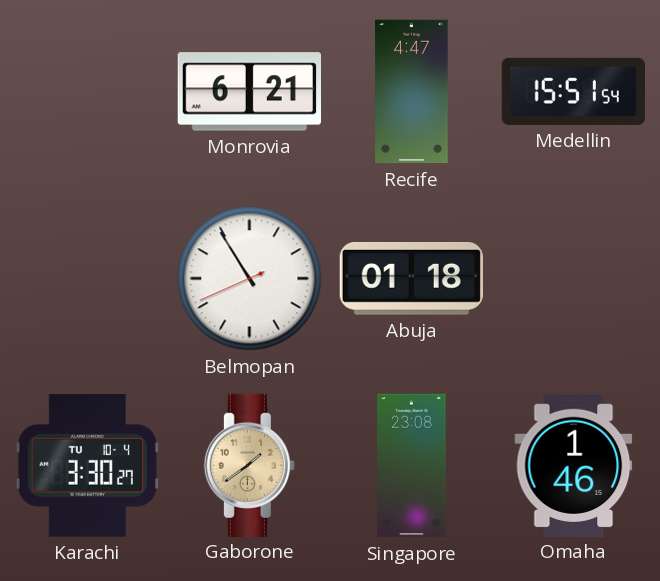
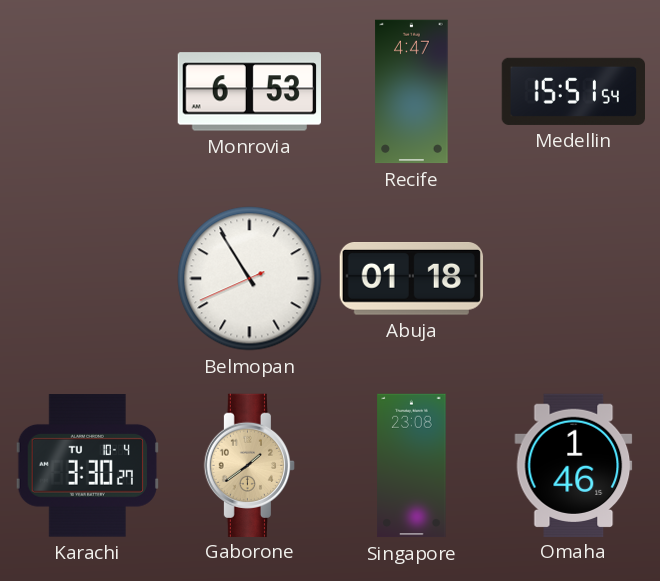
Monrovia: 6:21 -> 6:53
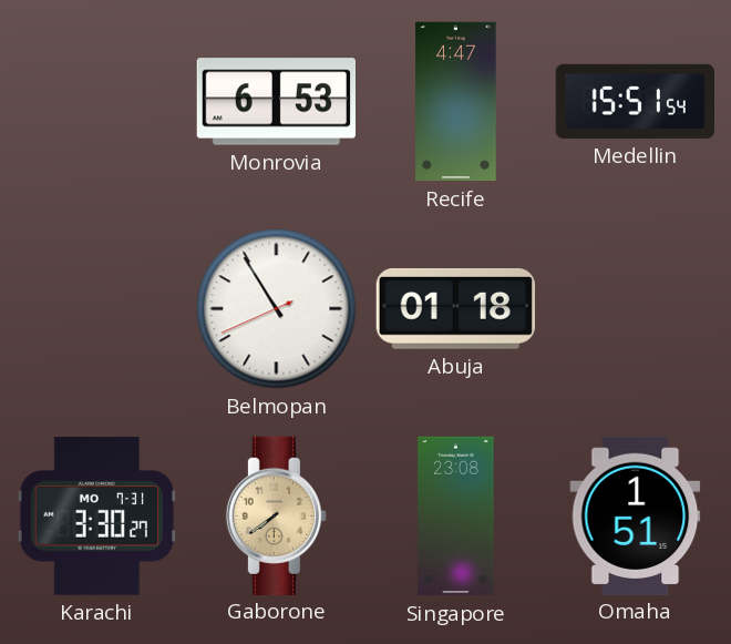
Karachi date: TU 10-4 -> MO 7-31
Gaborone: 1:39 -> 7:39
Omaha: 1:46 -> 1:51
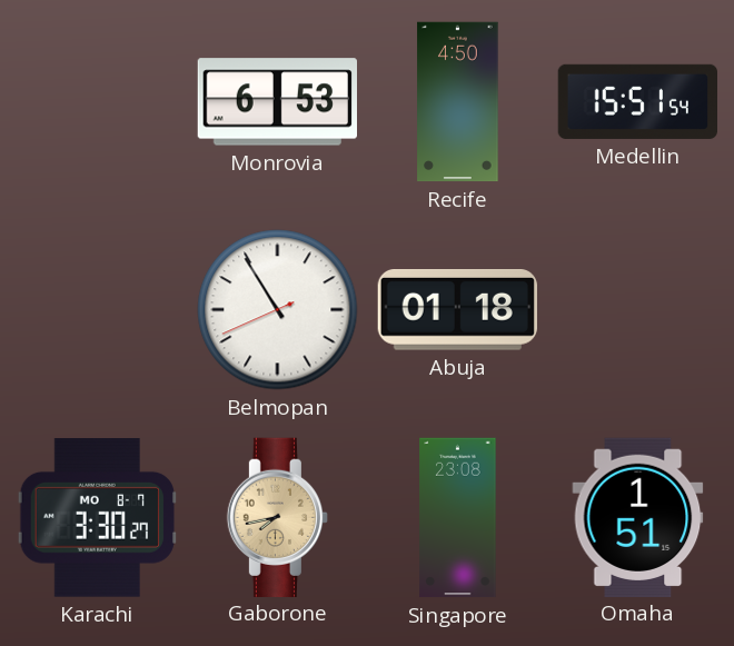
Recife: 4:47 -> 4:50
Karachi date: MO 7-31 -> MO 8-7
Gaborone: 7:39 -> 7:43
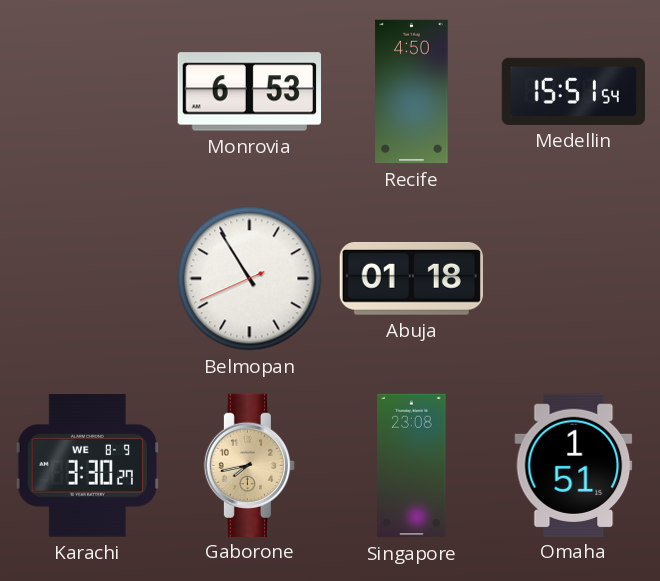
Karachi date: MO 8-7 -> WE 8-9
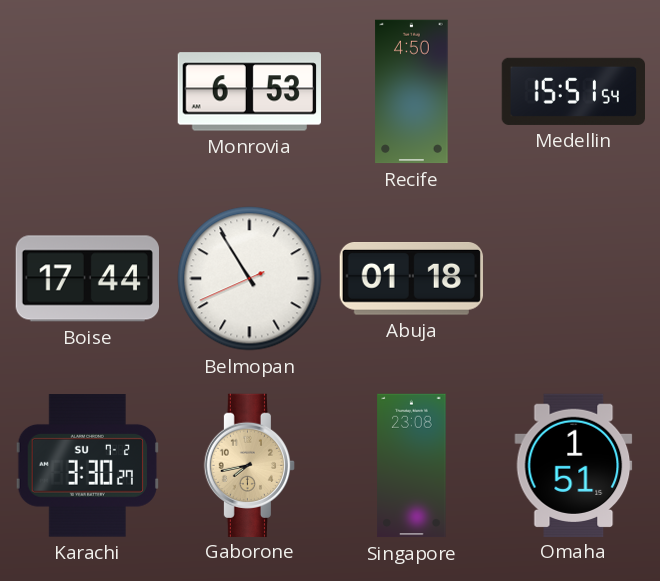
Boise: none -> 17:44
Karachi date: WE 8-9 -> SU 7-2
